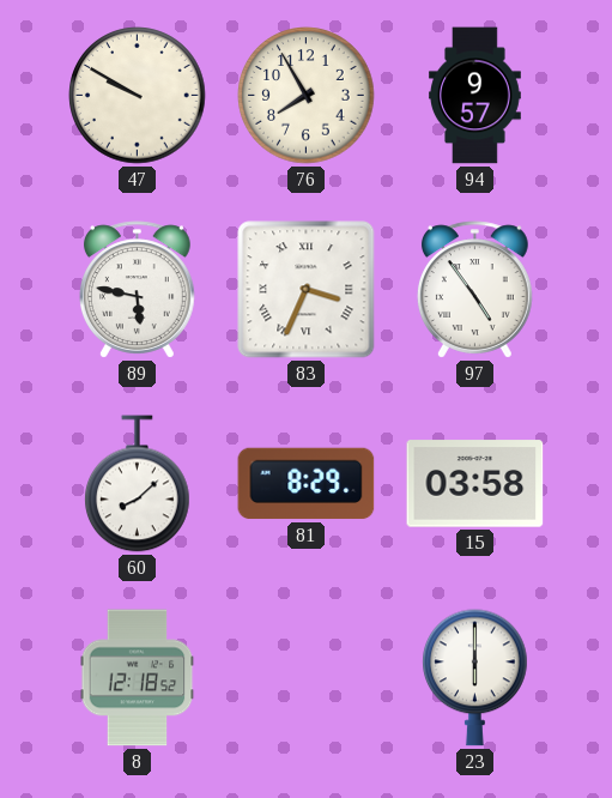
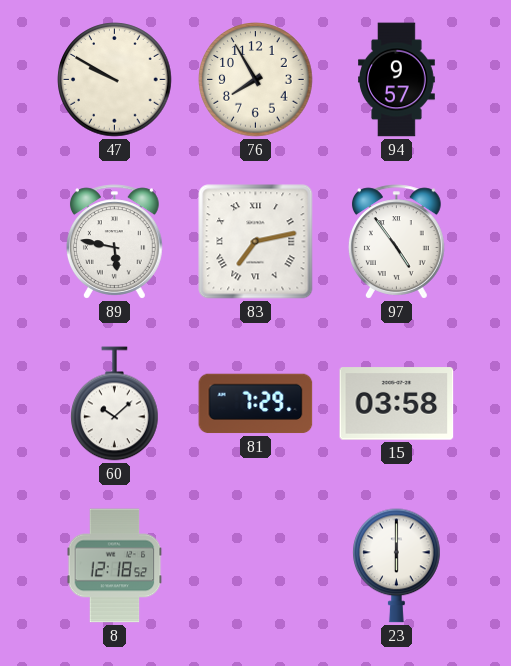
83: 3:34 -> 7:13
60: 8:08 -> 10:08
81: 8:29 -> 7:29
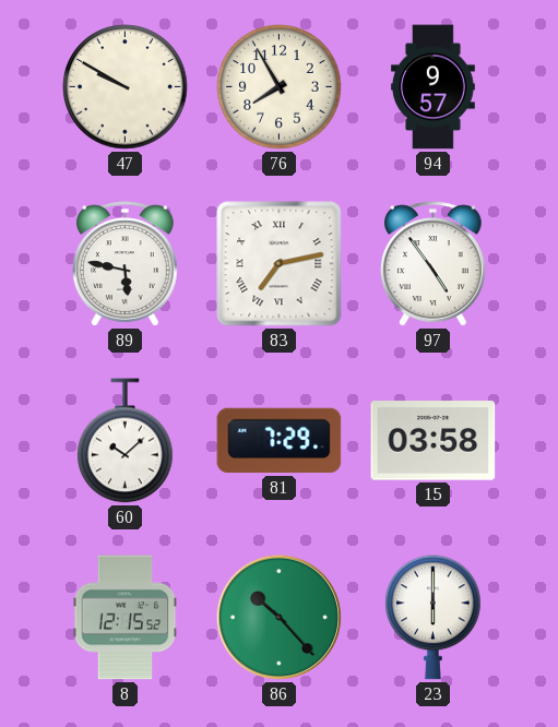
8: 12:18 -> 12:15
86: none -> 10:23
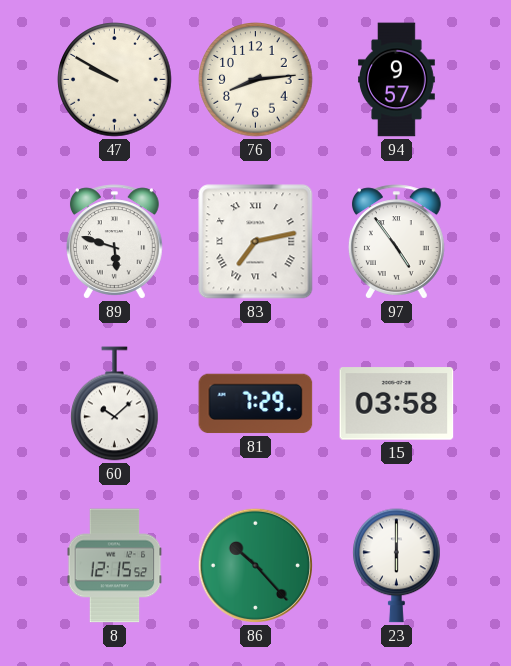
76: 7:55 -> 8:14
89: 5:47 -> 5:48
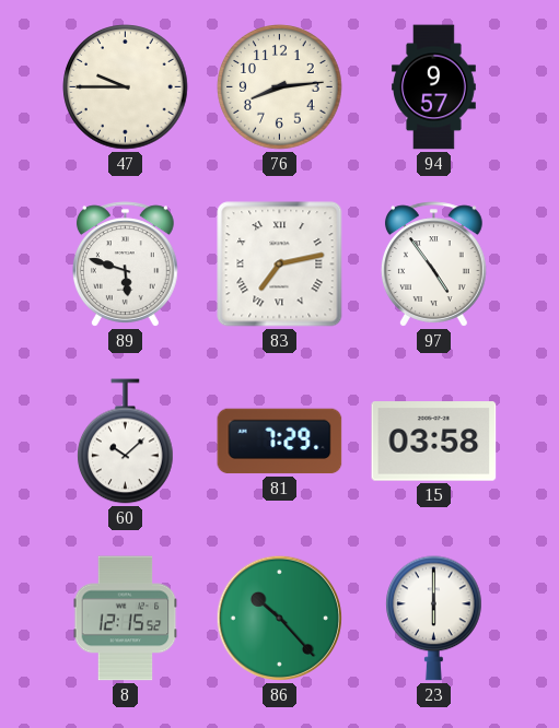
47: 9:50 -> 9:45
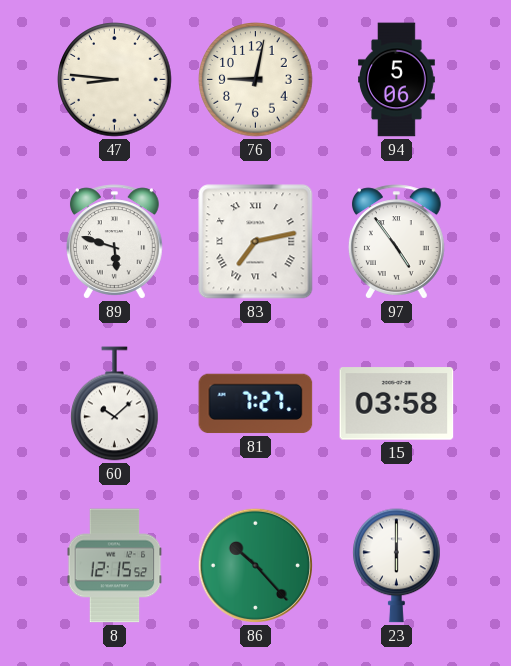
47: 9:45 -> 8:46
76: 8:14 -> 9:02
94: 9:57 -> 5:06
81: 7:29 -> 7:27
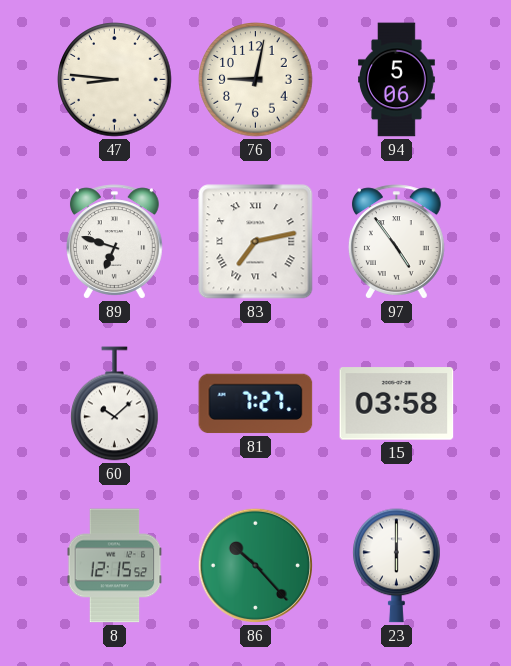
89: 5:48 -> 6:48
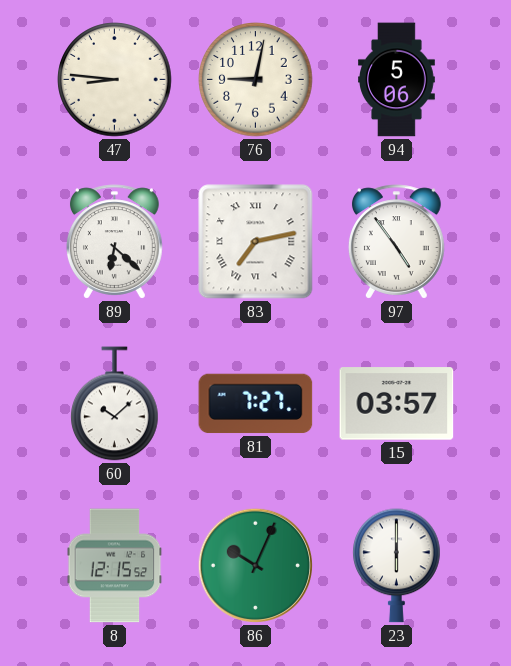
89: 6:48 -> 6:22
15: 03:58 -> 03:57
86: 10:23 -> 10:04
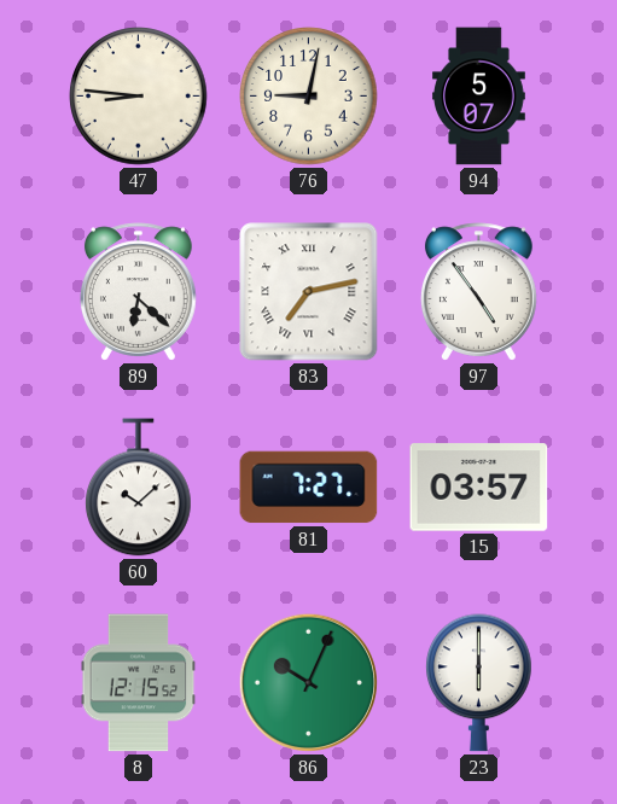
94: 5:06 -> 5:07
